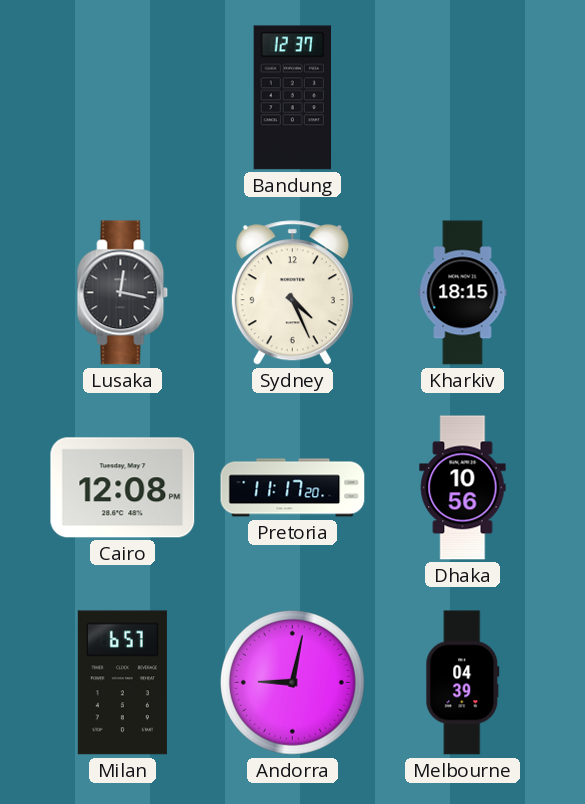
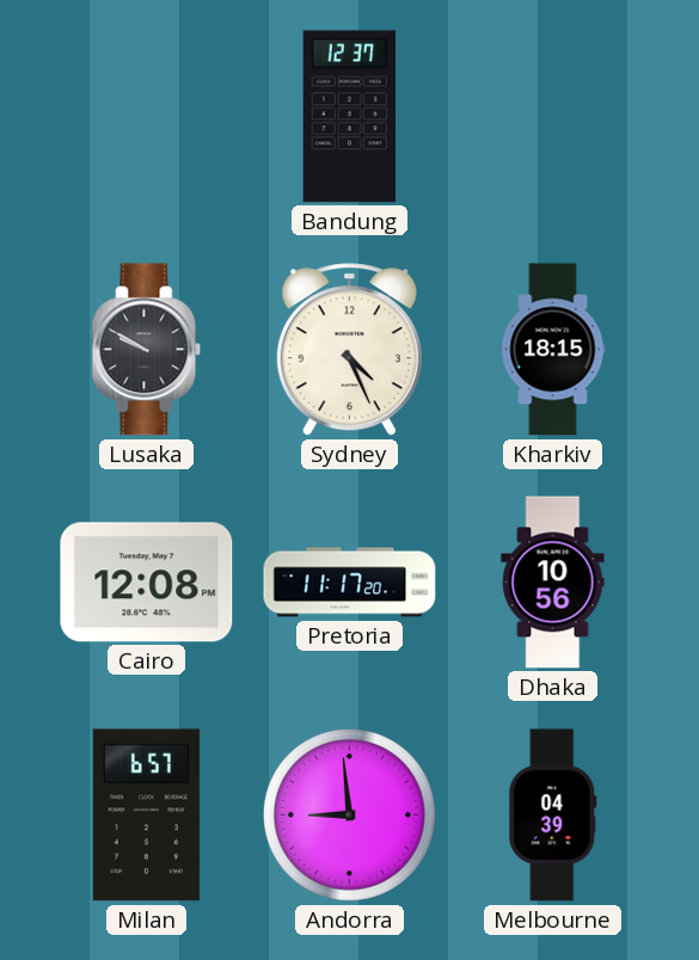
Lusaka: 12:17 -> 9:50
Andorra: 9:02 -> 8:59
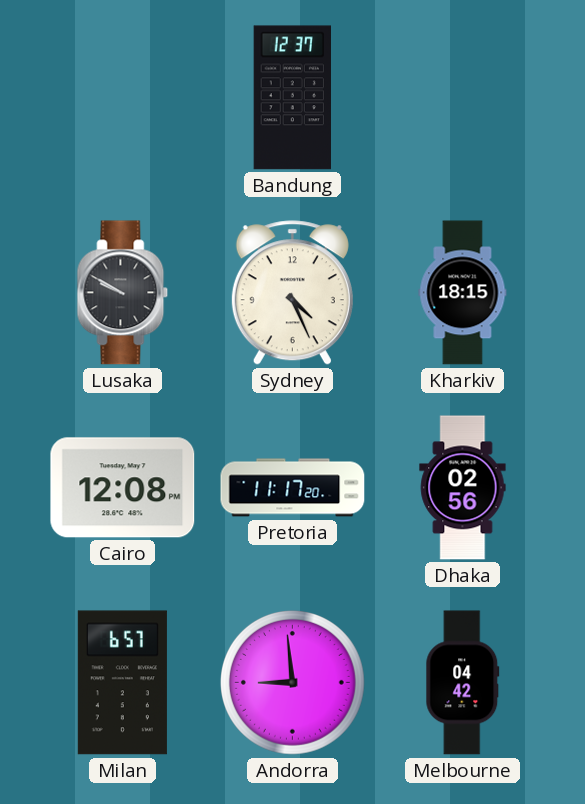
Dhaka: 10:56 -> 02:56
Melbourne: 04:39 -> 04:42
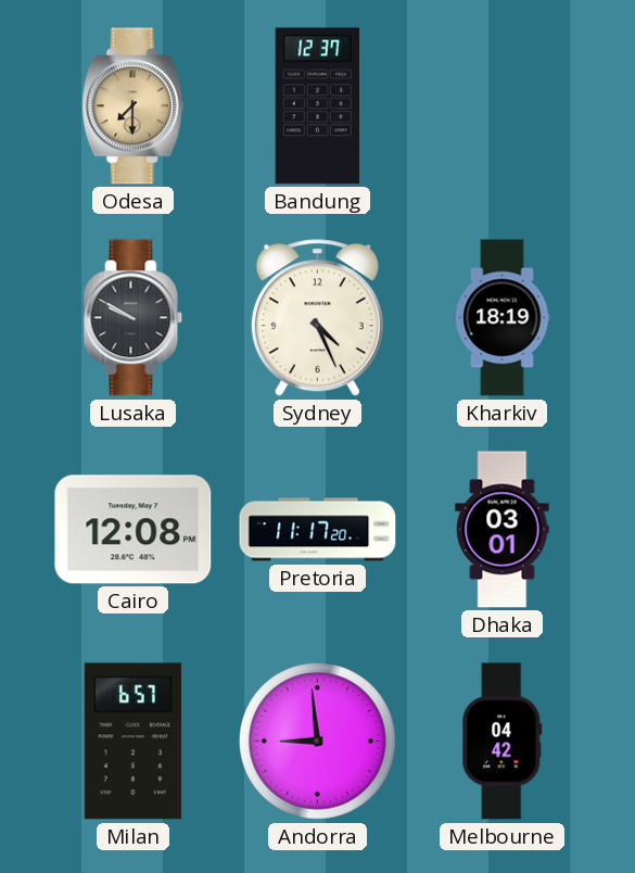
Odesa: none -> 7:30
Kharkiv: 18:15 -> 18:19
Dhaka: 02:56 -> 03:01
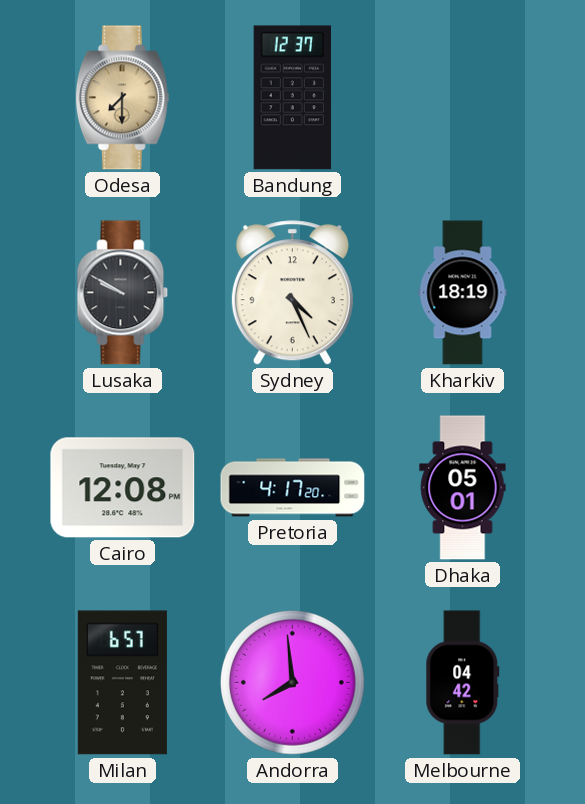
Pretoria: 11:17 -> 4:17
Dhaka: 03:01 -> 05:01
Andorra: 8:59 -> 7:59
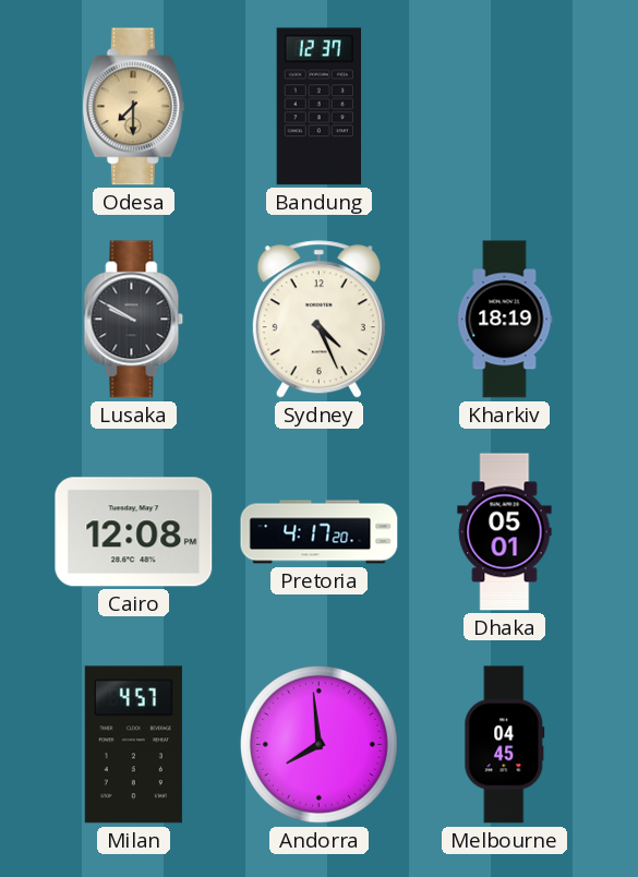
Milan: 6:57 -> 4:57
Melbourne: 04:42 -> 04:45
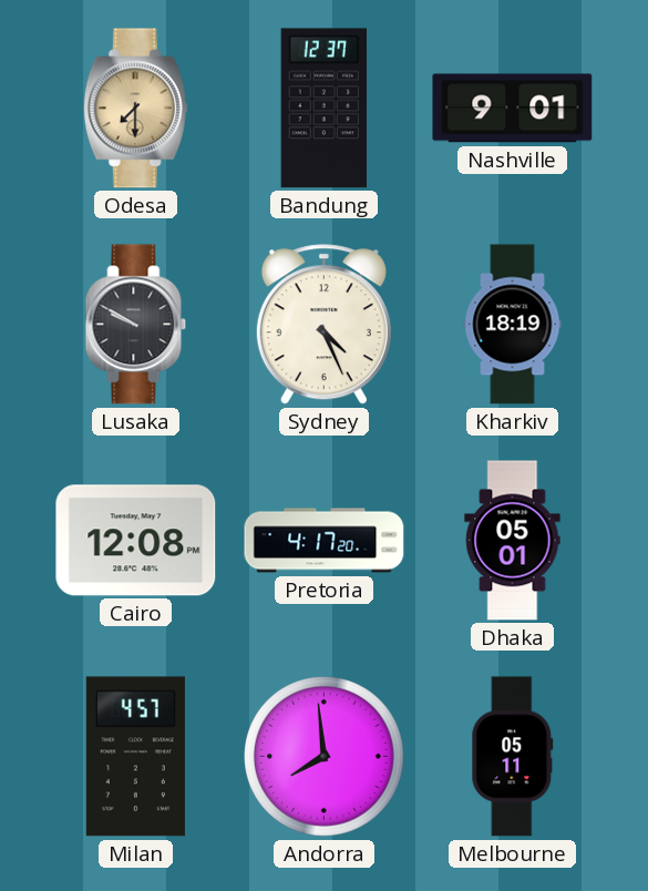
Nashville: none -> 9:01
Melbourne: 04:45 -> 05:11
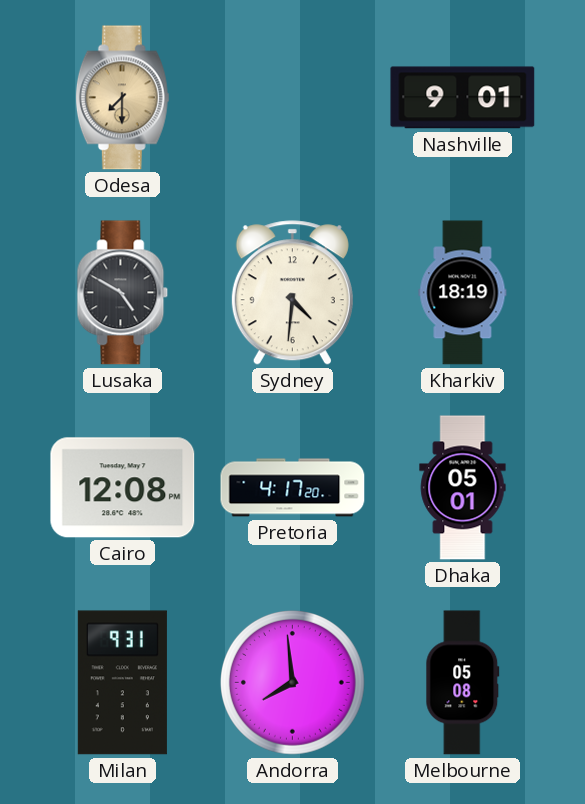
Bandung: 12:37 -> none
Lusaka: 9:50 -> 4:50
Sydney: 4:26 -> 4:31
Milan: 4:57 -> 9:31
Melbourne: 05:11 -> 05:08
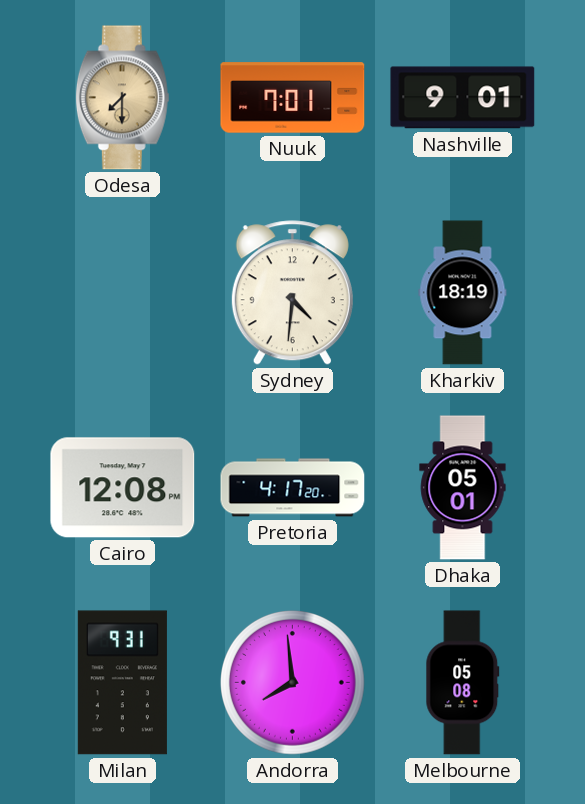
Nuuk: none -> 7:01
Lusaka: 4:50 -> none
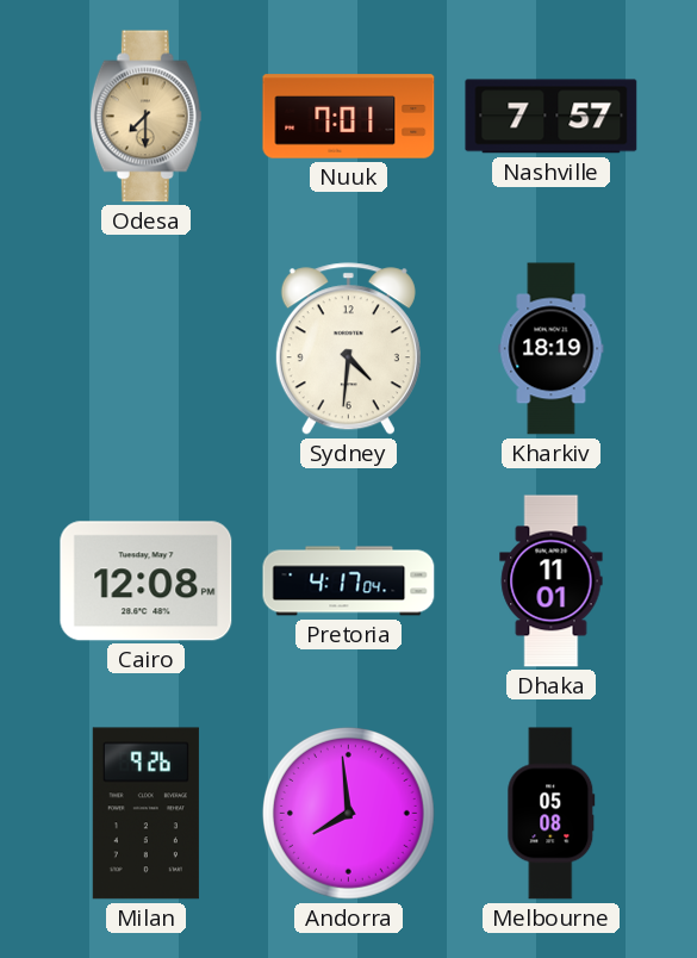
Nashville: 9:01 -> 7:57
Pretoria: 4:17:20 -> 4:17:04
Dhaka: 05:01 -> 11:01
Milan: 9:31 -> 9:26
